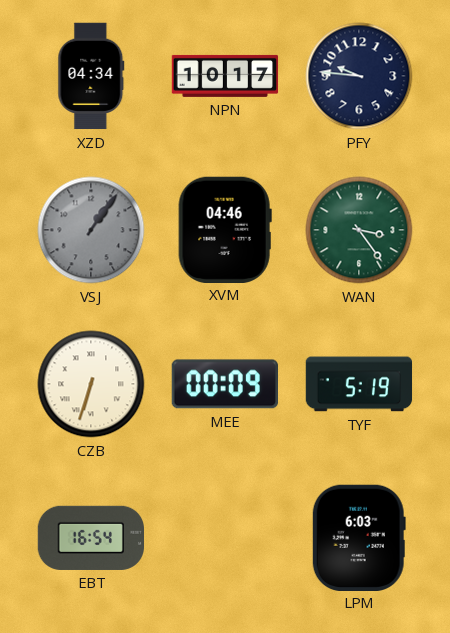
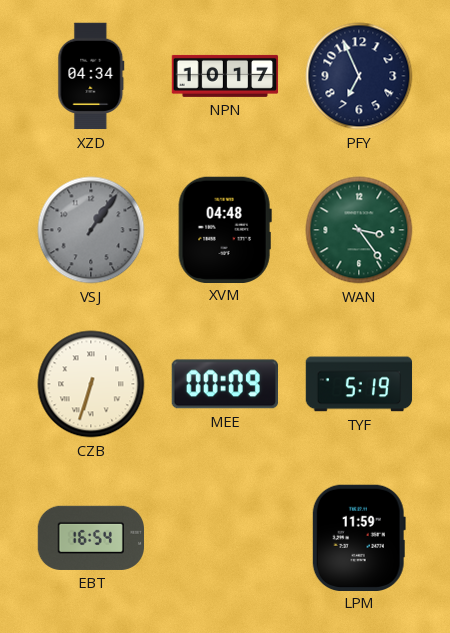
PFY: 9:46 -> 6:56
XVM: 04:46 -> 04:48
LPM: 6:03 -> 11:59
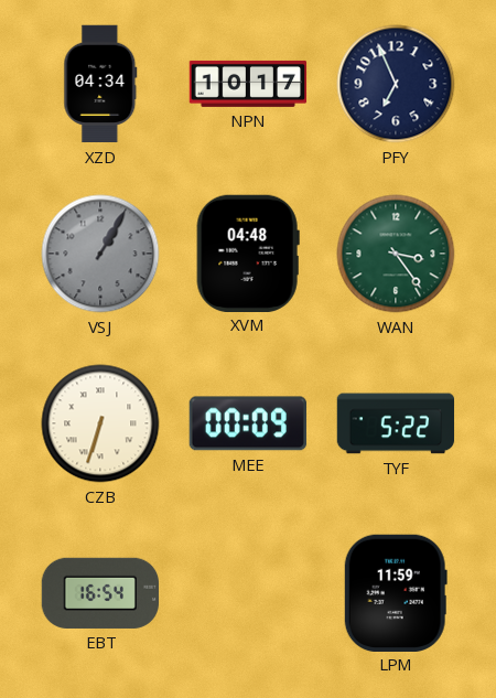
VSJ: 1:06 -> 1:05
TYF: 5:19 -> 5:22
